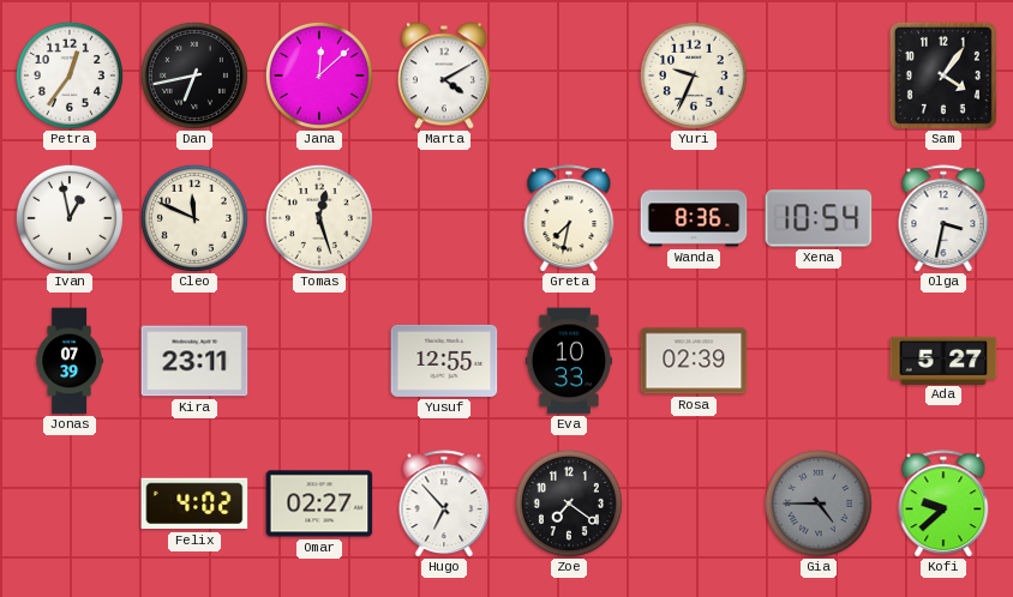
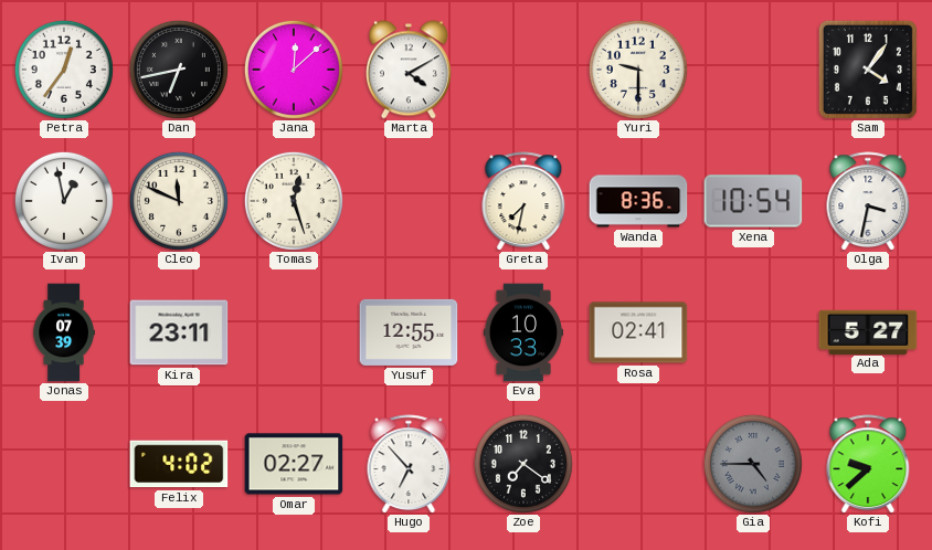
Yuri: 9:34 -> 9:30
Rosa: 02:39 -> 02:41
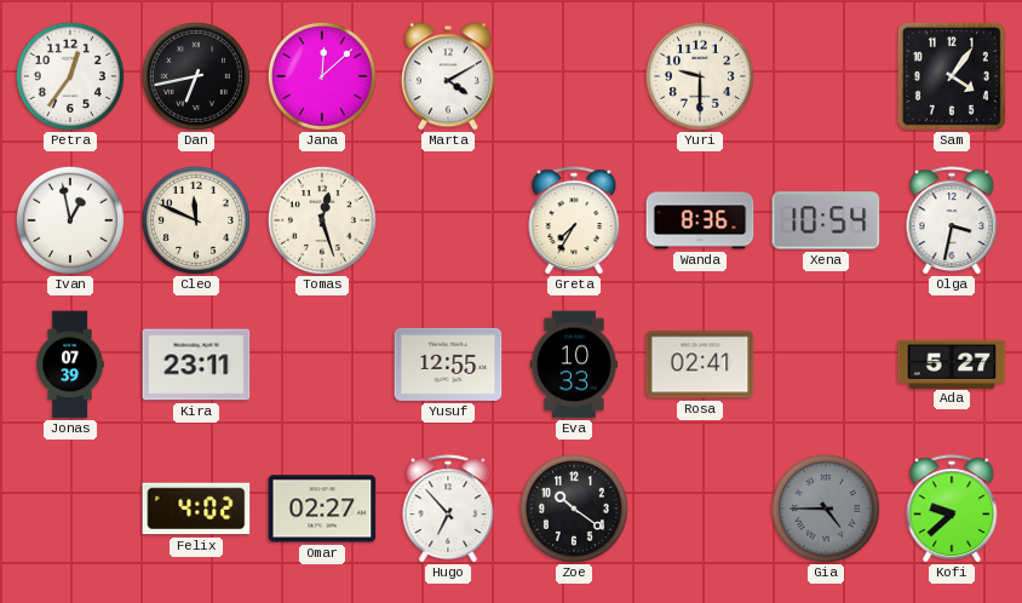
Greta: 7:32 -> 7:35
Zoe: 7:21 -> 10:21
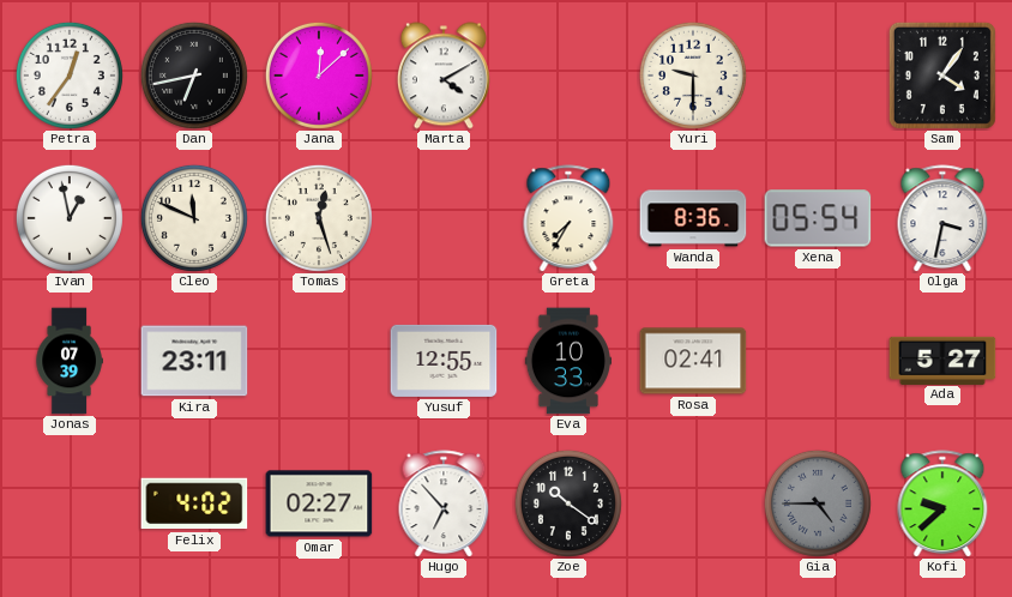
Xena: 10:54 -> 05:54
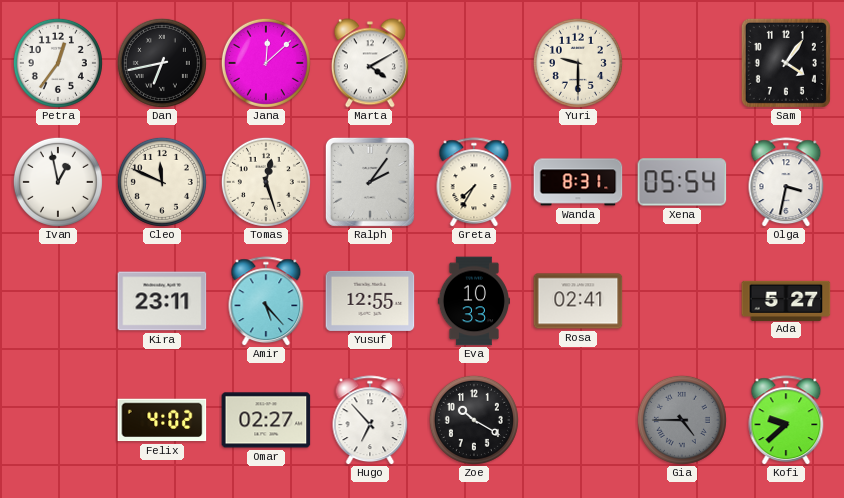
Ralph: none -> 2:06
Wanda: 8:36 -> 8:31
Jonas: 07:39 -> none
Amir: none -> 5:23
Zoe: 10:21 -> 10:20
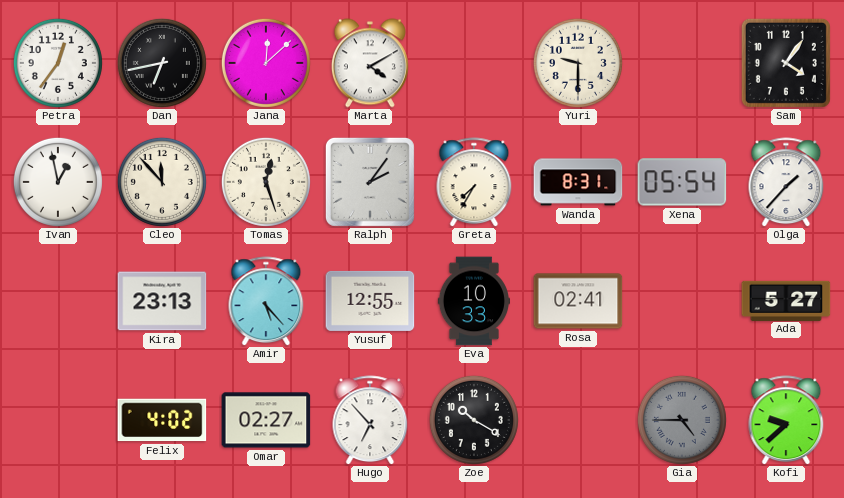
Cleo: 11:49 -> 11:53
Olga: 3:32 -> 1:37
Kira: 23:11 -> 23:13
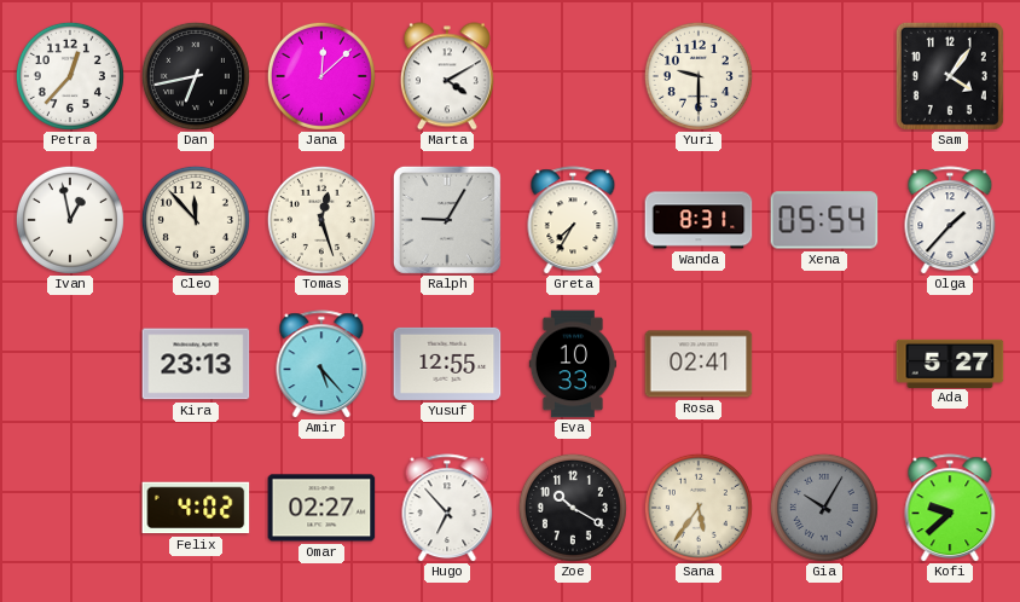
Petra: 12:36 -> 12:37
Ralph: 2:06 -> 9:05
Sana: none -> 5:36
Gia: 4:45 -> 10:05
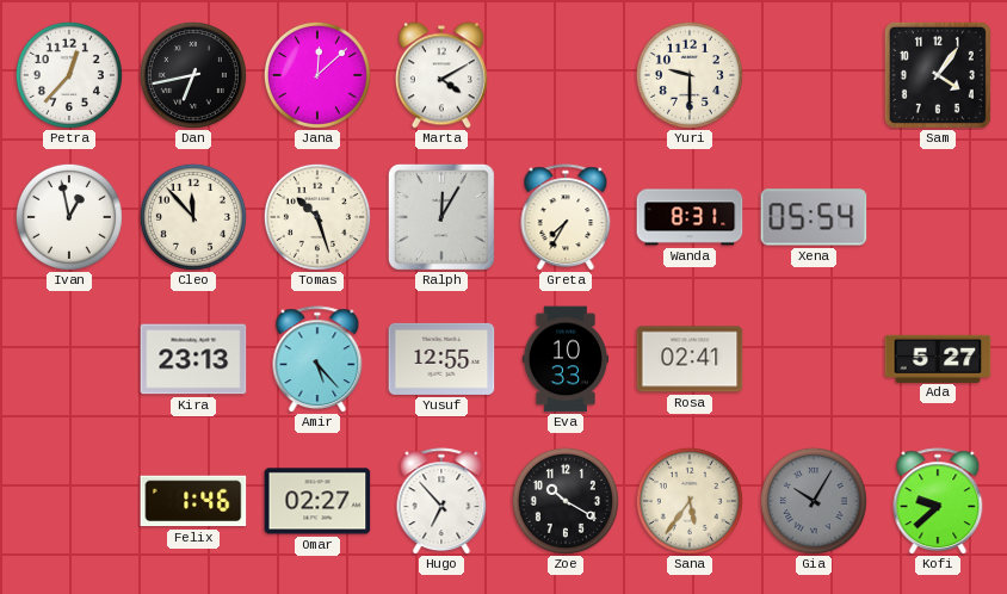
Tomas: 12:27 -> 10:27
Ralph: 9:05 -> 12:05
Olga: 1:37 -> none
Felix: 4:02 -> 1:46
